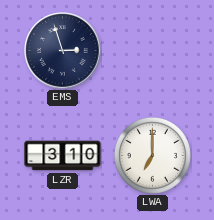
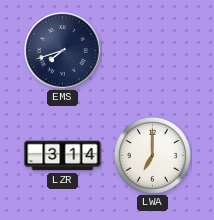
EMS: 2:57 -> 7:42
LZR: 3:10 -> 3:14
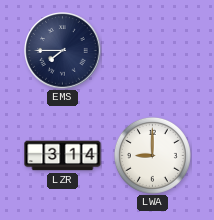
EMS: 7:42 -> 7:45
LWA: 7:00 -> 9:00
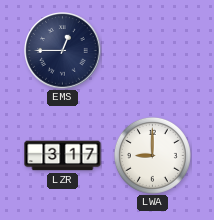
EMS: 7:45 -> 12:45
LZR: 3:14 -> 3:17
